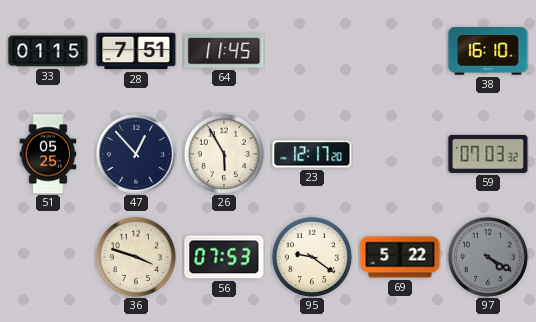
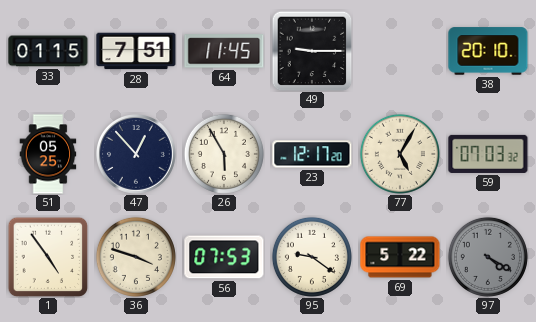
49: none -> 9:15
38: 16:10 -> 20:10
77: none -> 5:05
1: none -> 4:54
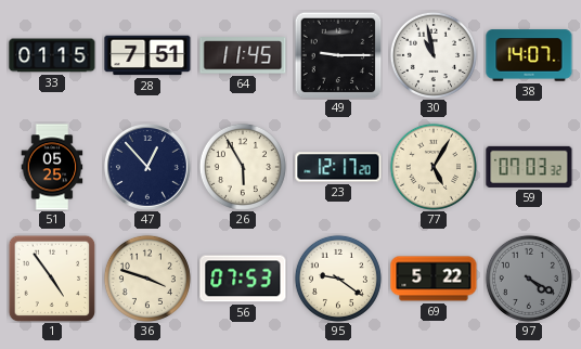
30: none -> 10:58
38: 20:10 -> 14:07
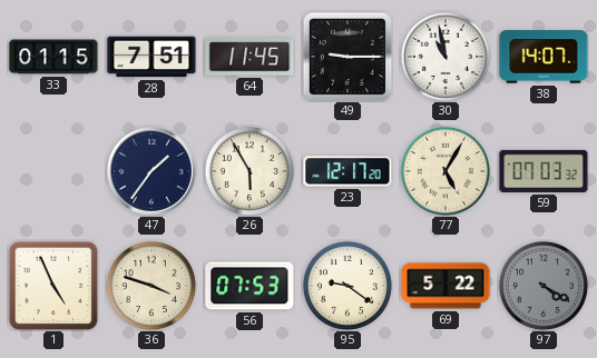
51: 05:25 -> none
47: 12:53 -> 1:36
1: 4:54 -> 4:56
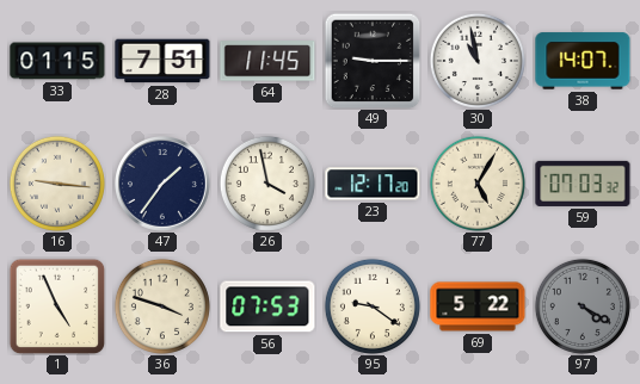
16: none -> 9:16
26: 5:55 -> 3:58
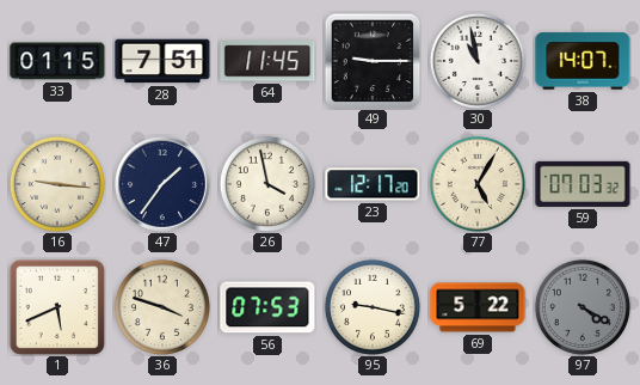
1: 4:56 -> 5:41
95: 9:21 -> 9:17
